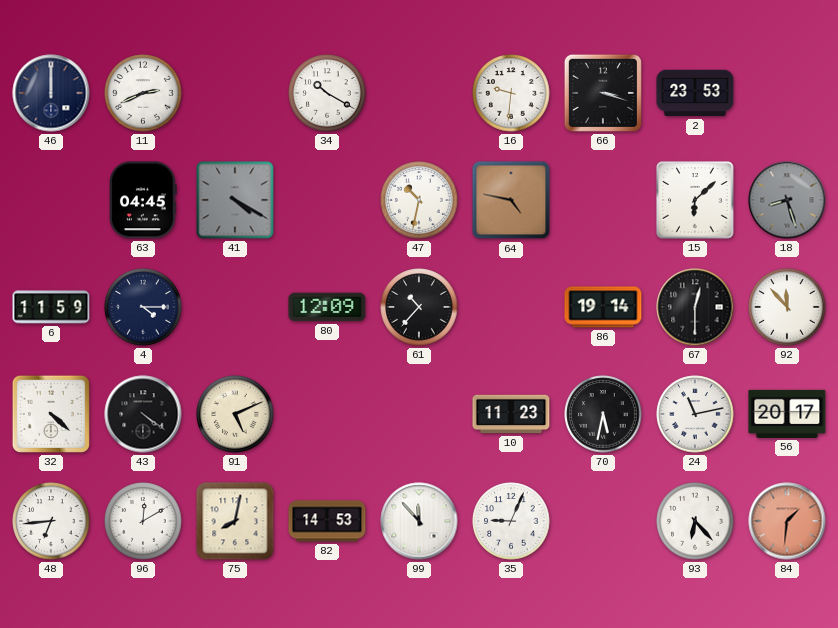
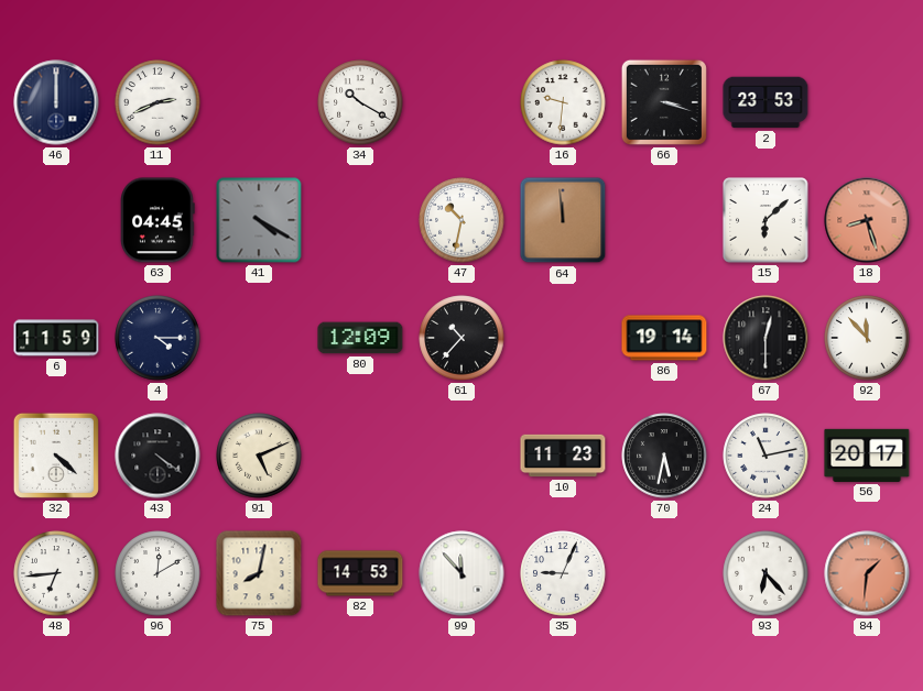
64: 4:47 -> 11:59
18 dial: grey -> salmon
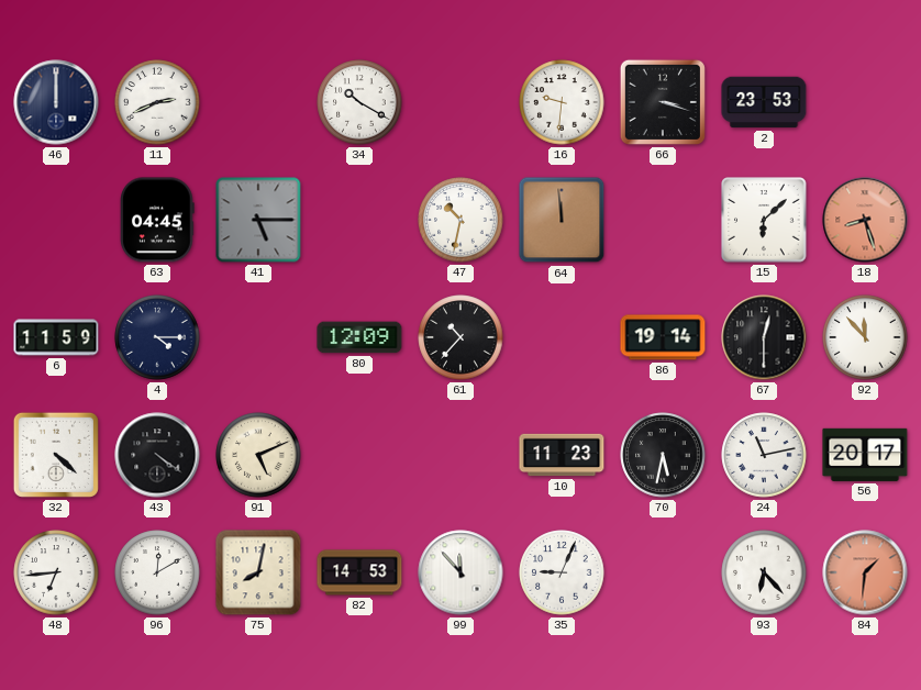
41: 4:20 -> 5:15
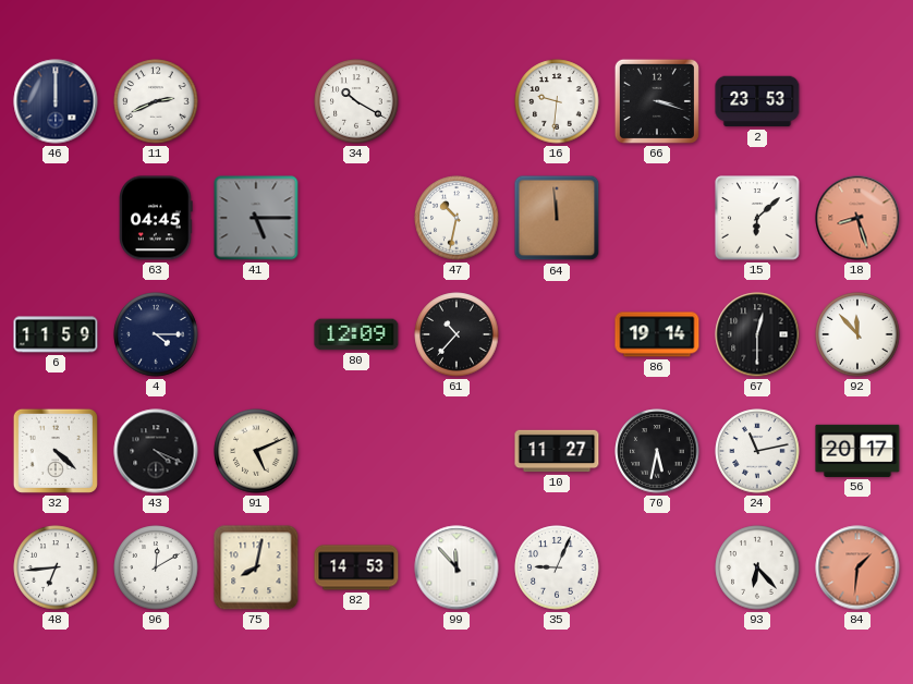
43: 4:21 -> 4:19
10: 11:23 -> 11:27
